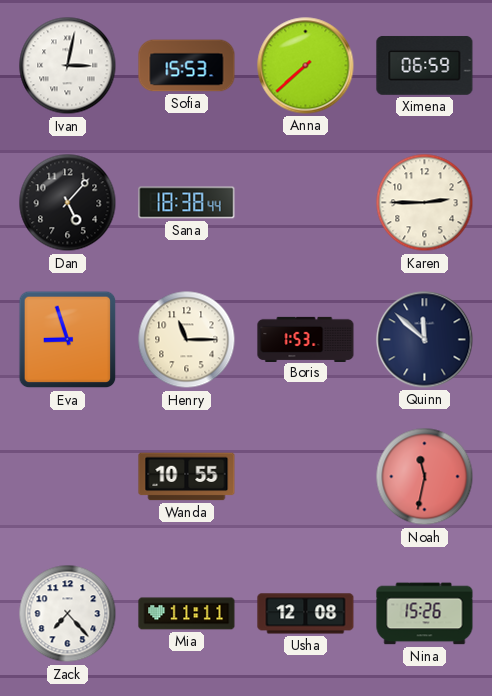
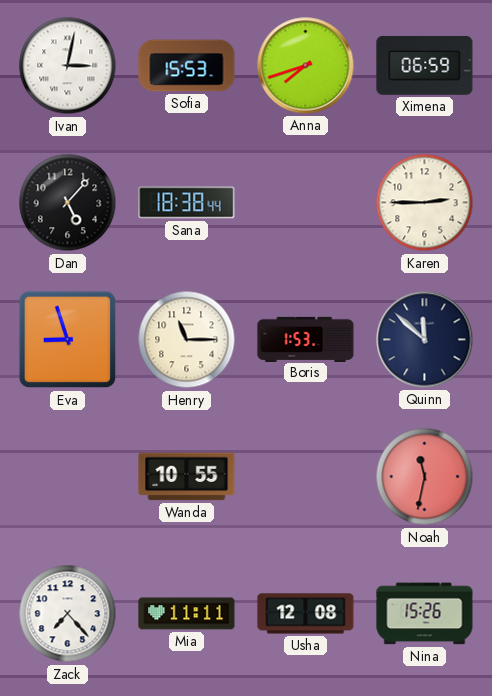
Anna: 7:38 -> 7:42
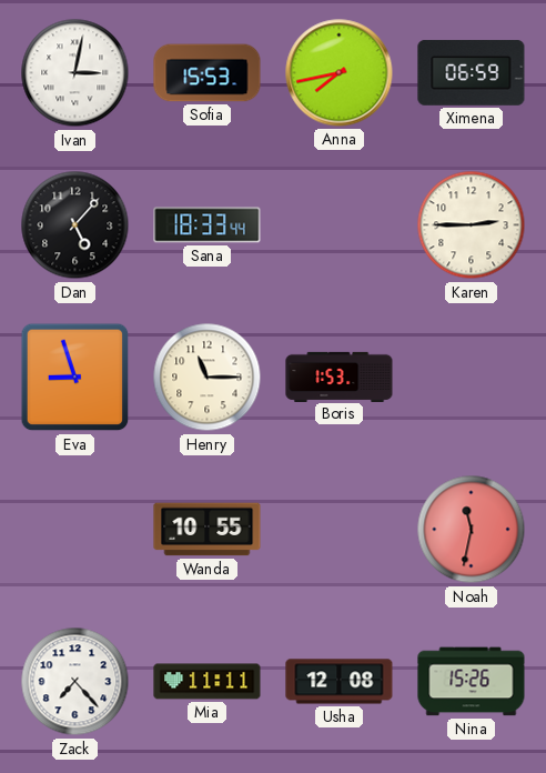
Anna: 7:42 -> 7:43
Sana: 18:38 -> 18:33
Quinn: 11:52 -> none
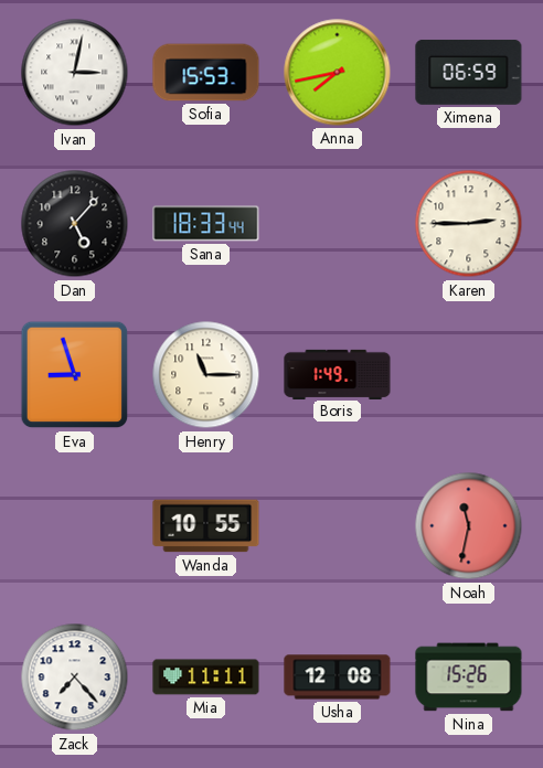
Boris: 1:53 -> 1:49
